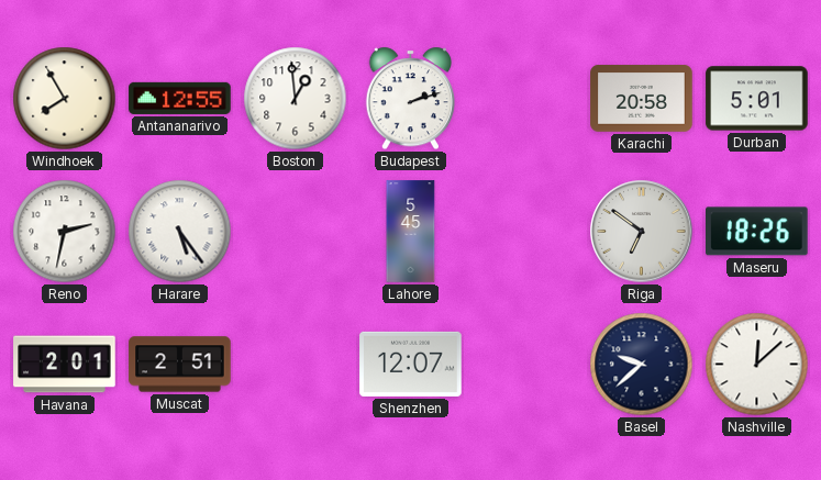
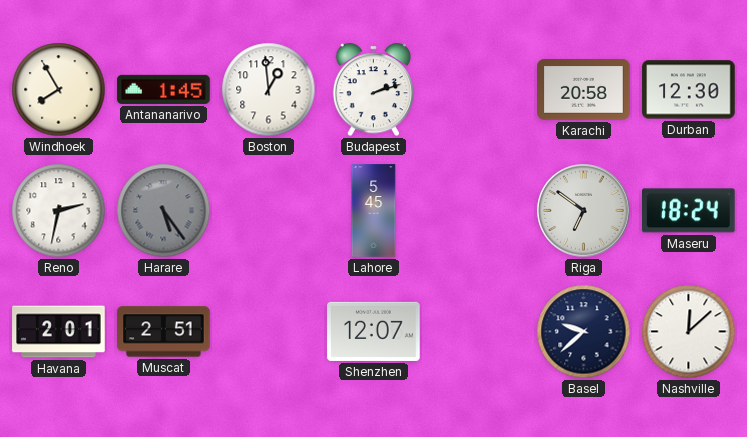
Antananarivo: 12:55 -> 1:45
Durban: 5:01 -> 12:30
Harare dial: white -> grey
Maseru: 18:26 -> 18:24
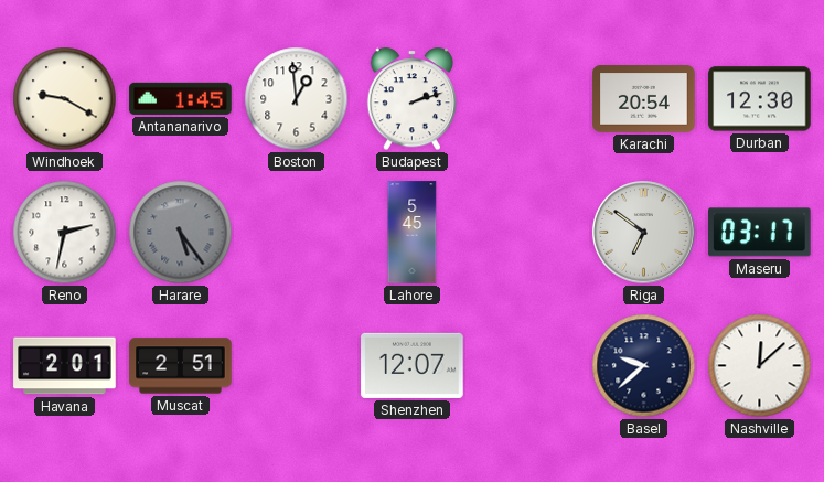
Windhoek: 7:55 -> 9:20
Karachi: 20:58 -> 20:54
Maseru: 18:24 -> 03:17
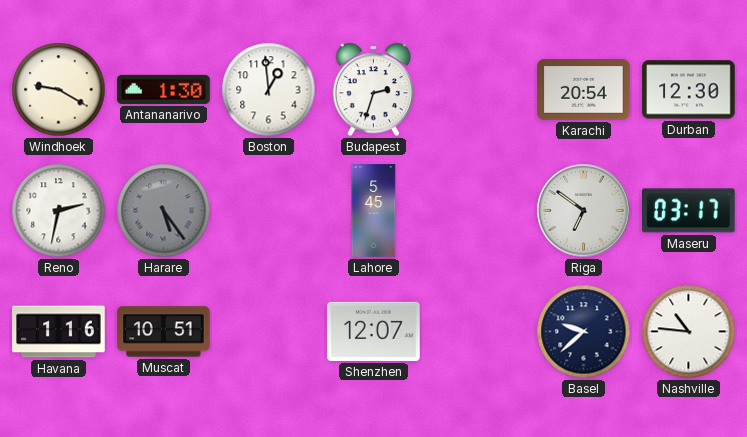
Antananarivo: 1:45 -> 1:30
Budapest: 2:12 -> 2:33
Havana: 2:01 -> 1:16
Muscat: 2:51 -> 10:51
Nashville: 12:08 -> 10:46
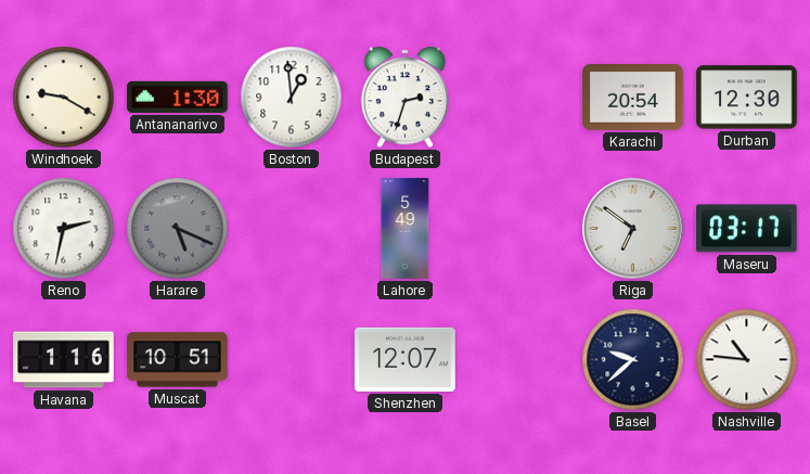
Harare: 5:24 -> 5:19
Lahore: 5:45 -> 5:49
